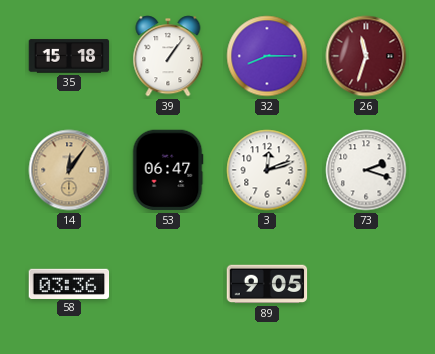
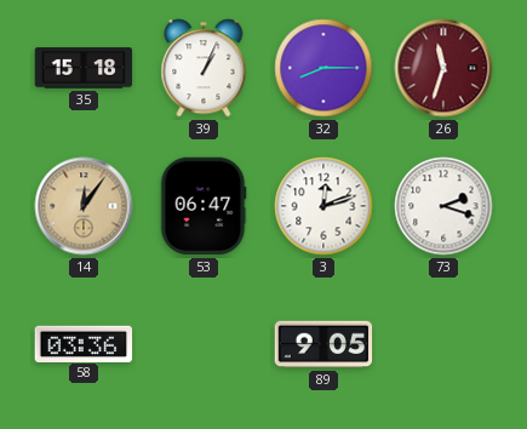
39: 1:06 -> 1:04
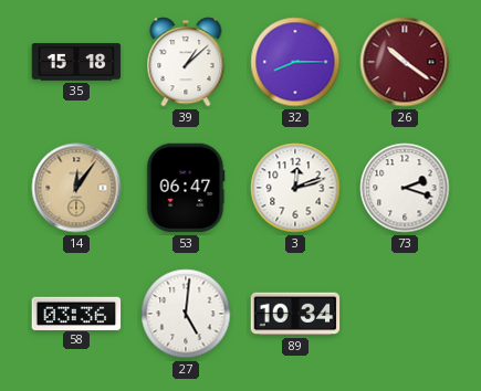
39: 1:04 -> 1:08
26: 11:33 -> 10:21
27: none -> 5:01
89: 9:05 -> 10:34
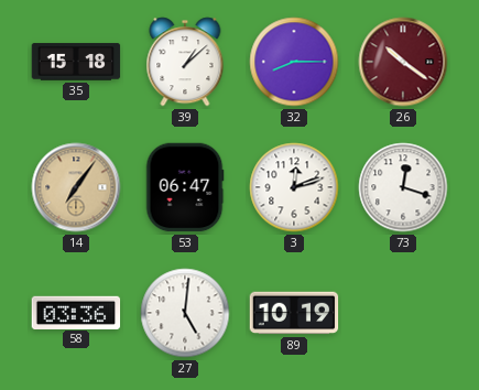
14: 12:06 -> 7:06
73: 2:18 -> 12:18
89: 10:34 -> 10:19
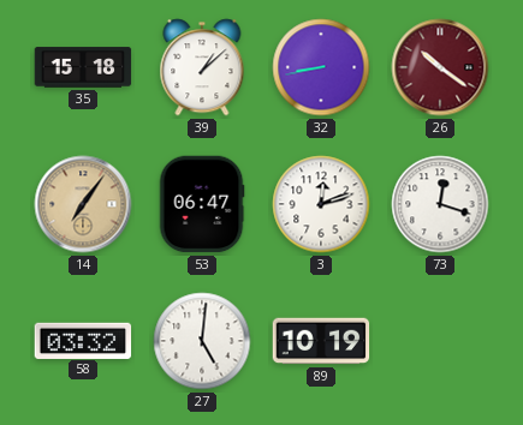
32: 8:15 -> 8:43
58: 03:36 -> 03:32
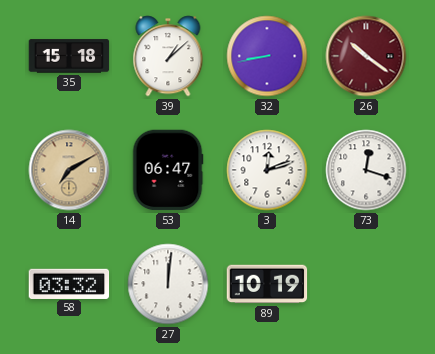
14: 7:06 -> 7:10
27: 5:01 -> 12:01
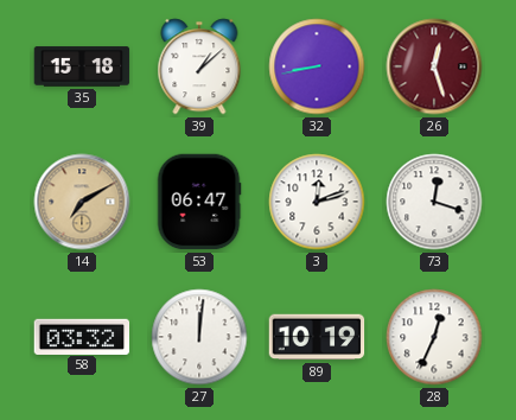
26: 10:21 -> 12:27
28: none -> 12:34
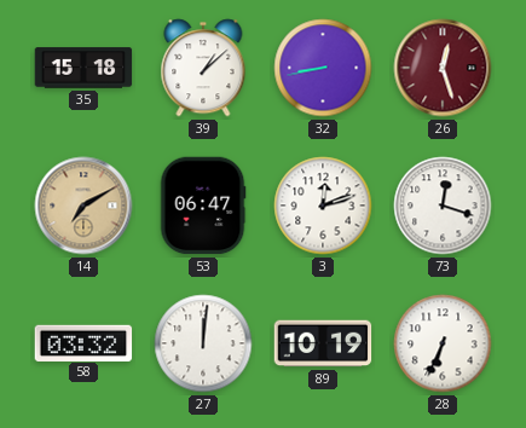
28: 12:34 -> 6:34
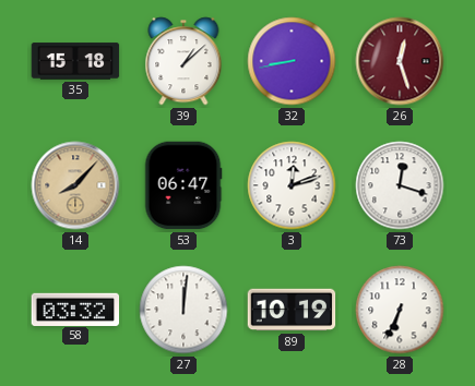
14: 7:10 -> 8:07
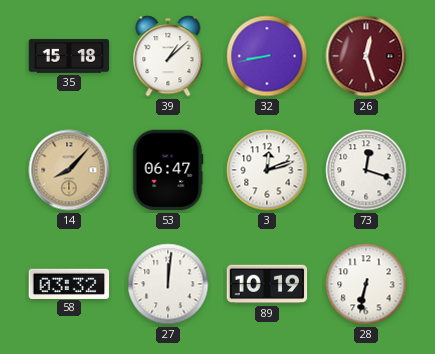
28: 6:34 -> 6:32
